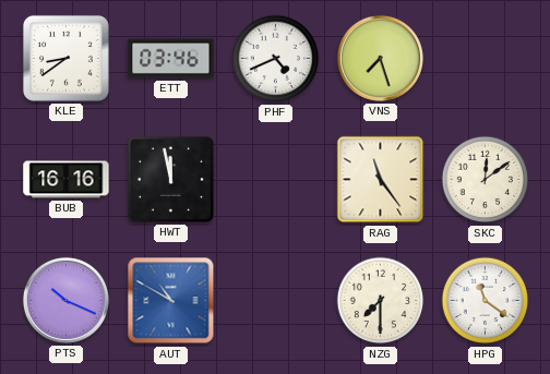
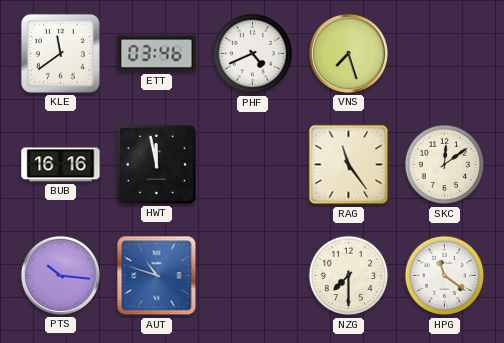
KLE: 8:39 -> 11:39
PTS: 10:19 -> 10:16
AUT: 10:50 -> 10:48
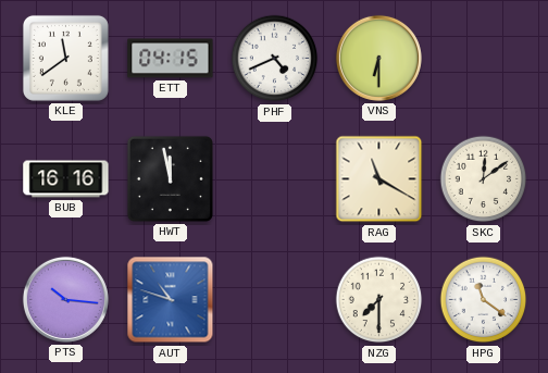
ETT: 03:46 -> 04:15
VNS: 7:27 -> 6:30
RAG: 11:24 -> 11:20
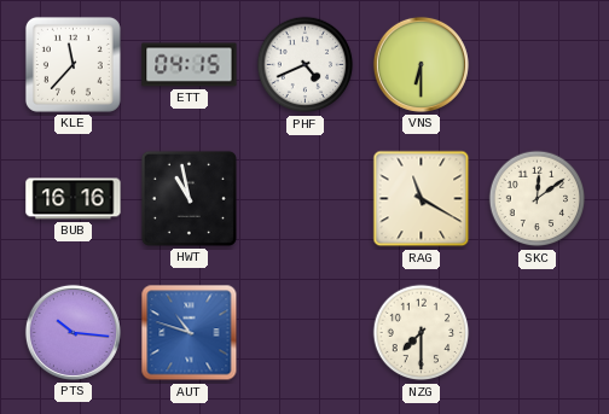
KLE: 11:39 -> 11:37
HWT: 11:58 -> 10:58
HPG: 11:21 -> none
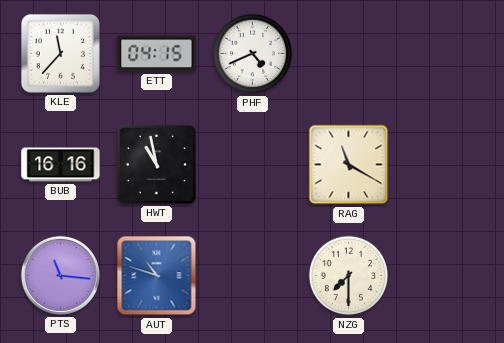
VNS: 6:30 -> none
SKC: 12:09 -> none
PTS: 10:16 -> 11:16
